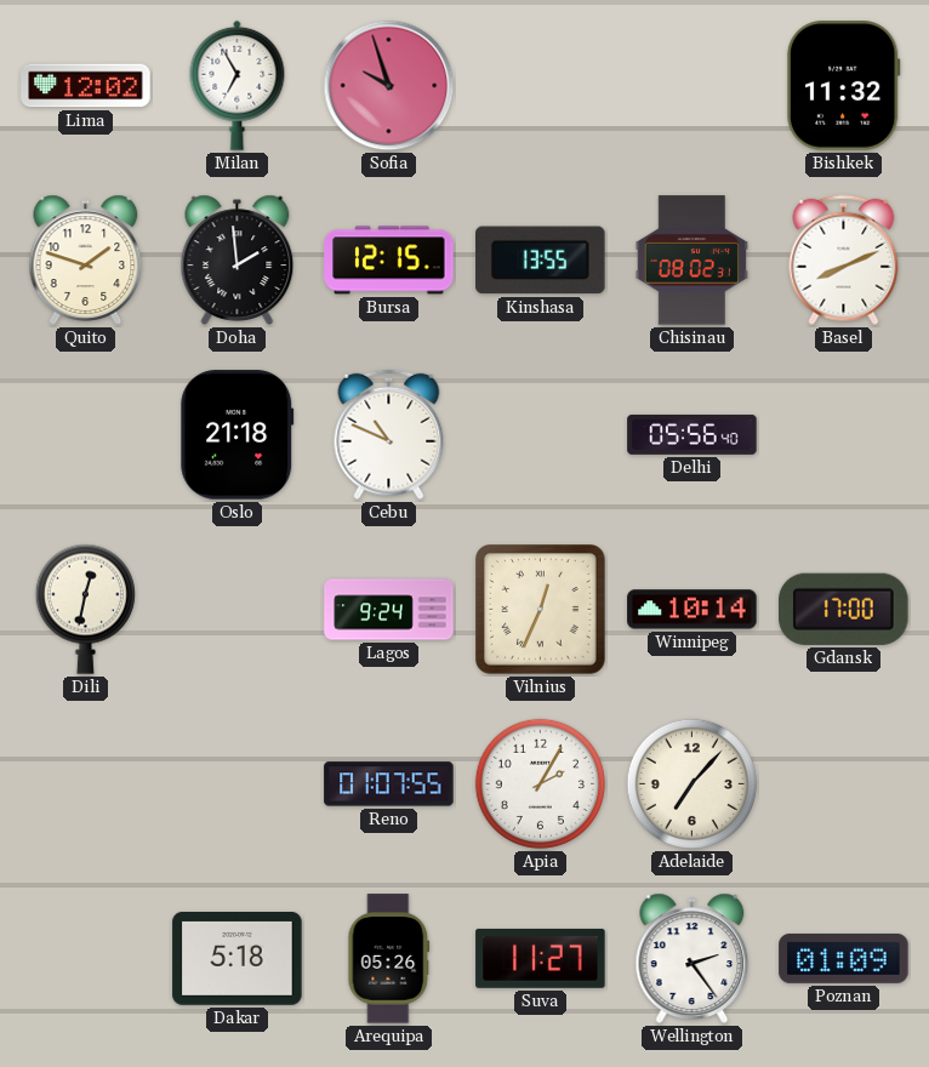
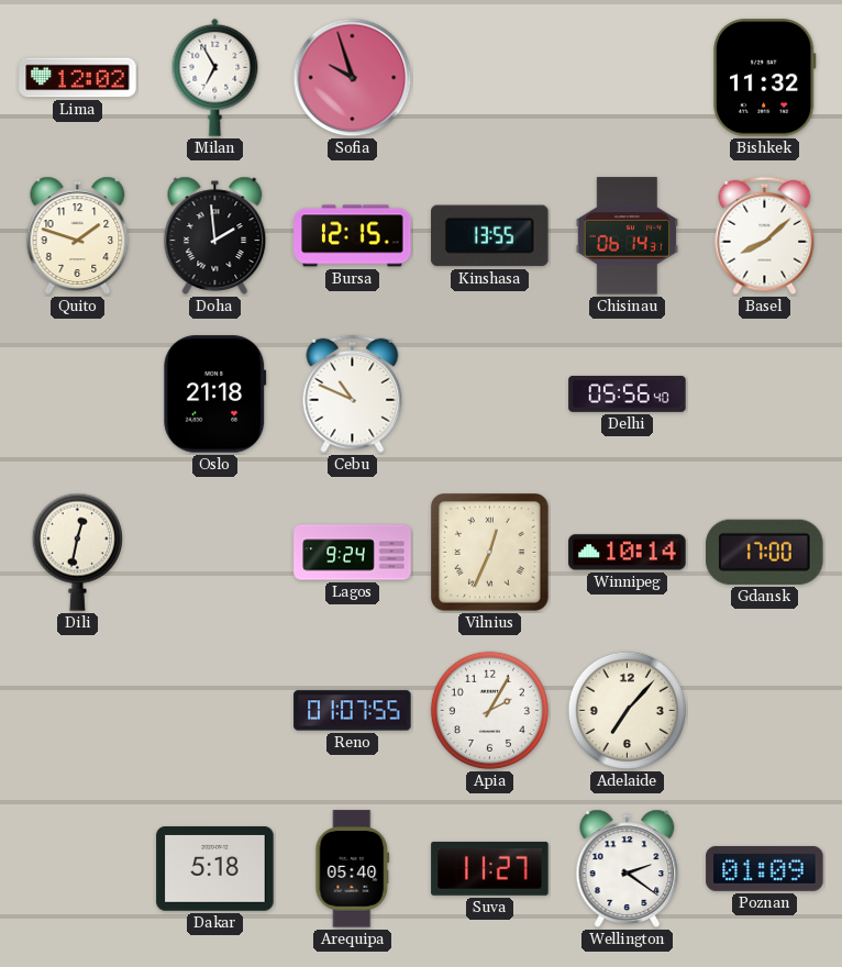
Chisinau: 08:02 -> 06:14
Basel: 8:11 -> 8:08
Arequipa: 05:26 -> 05:40
Wellington: 2:24 -> 2:21
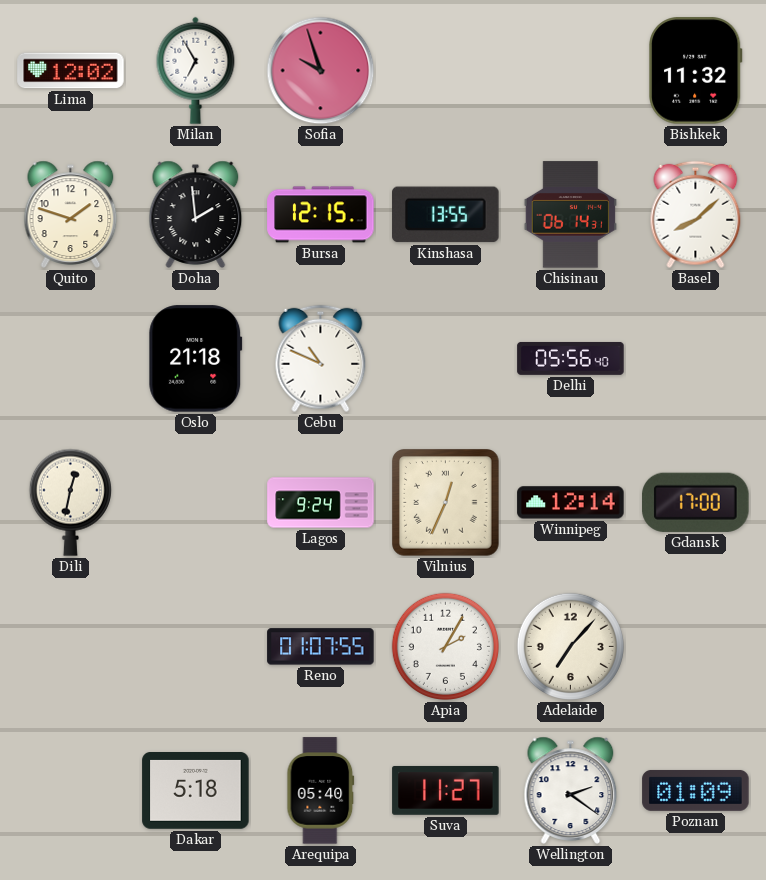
Winnipeg: 10:14 -> 12:14
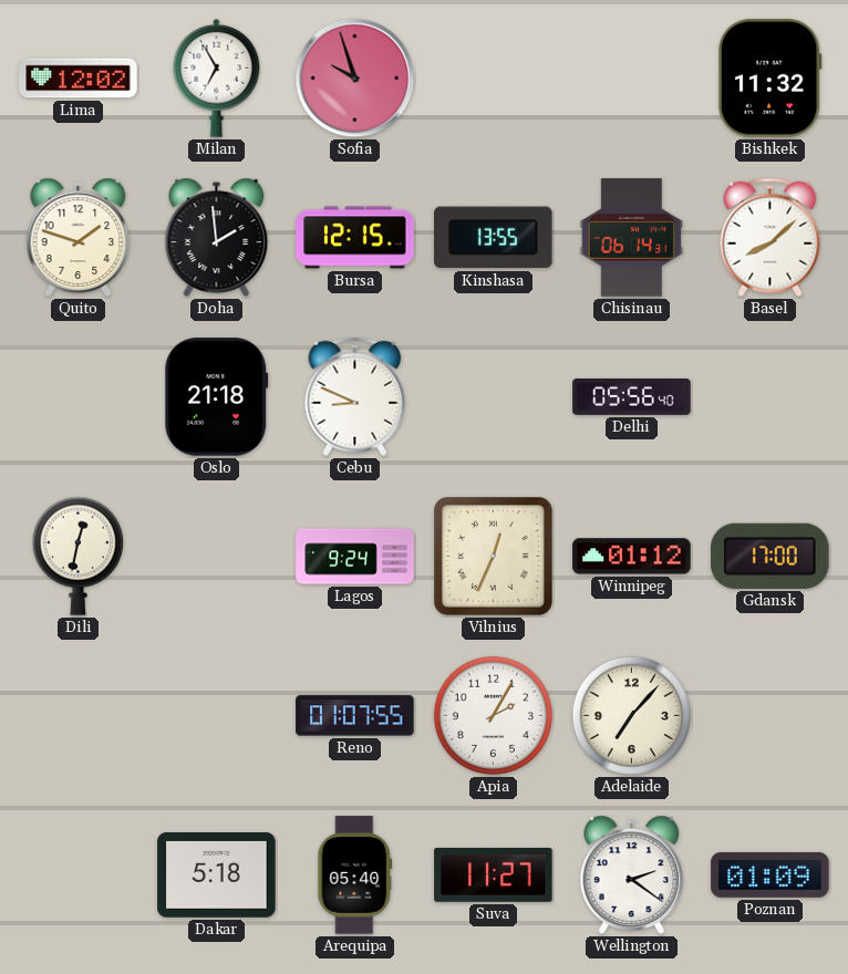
Cebu: 10:49 -> 8:49
Winnipeg: 12:14 -> 01:12
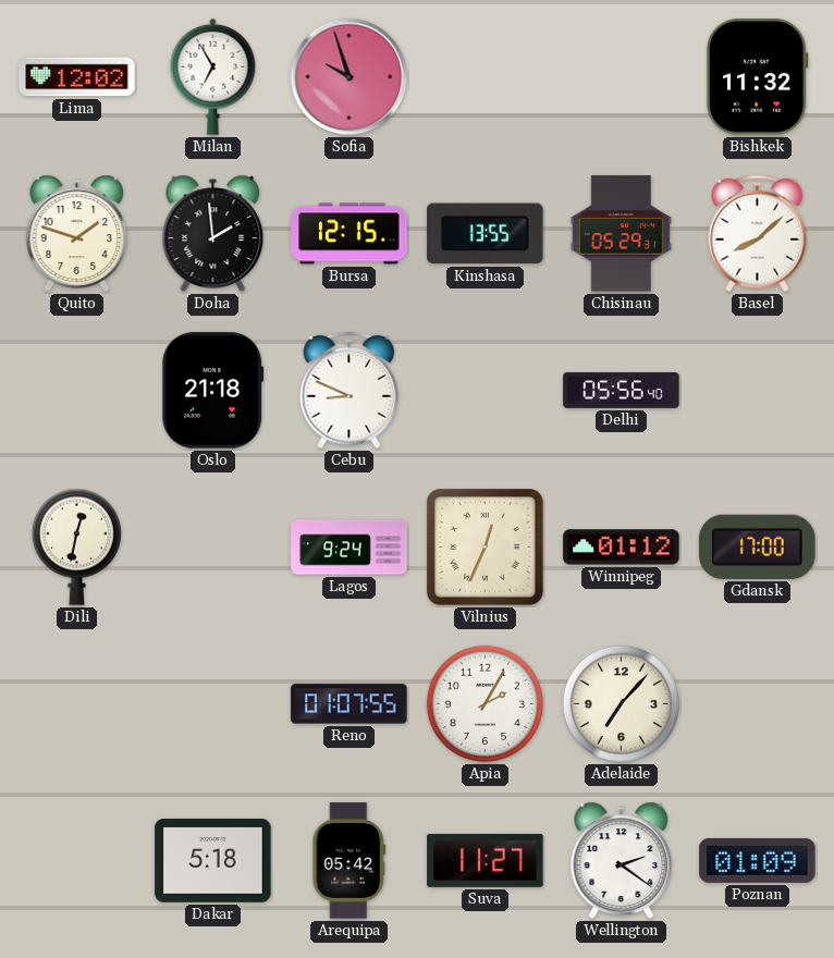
Chisinau: 06:14 -> 05:29
Arequipa: 05:40 -> 05:42
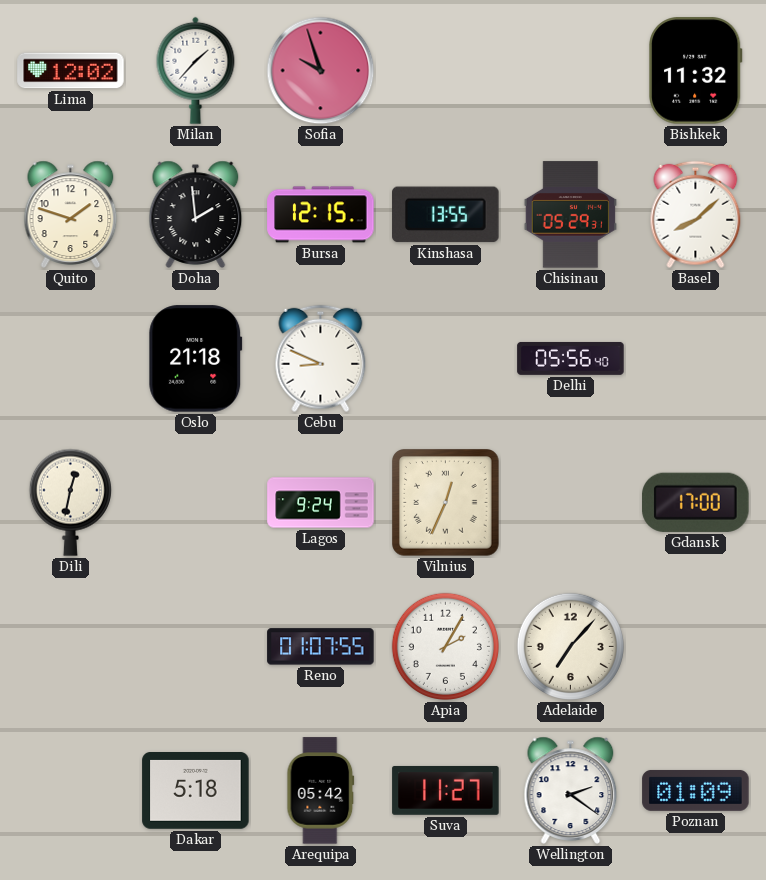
Milan: 6:55 -> 1:37
Winnipeg: 01:12 -> none
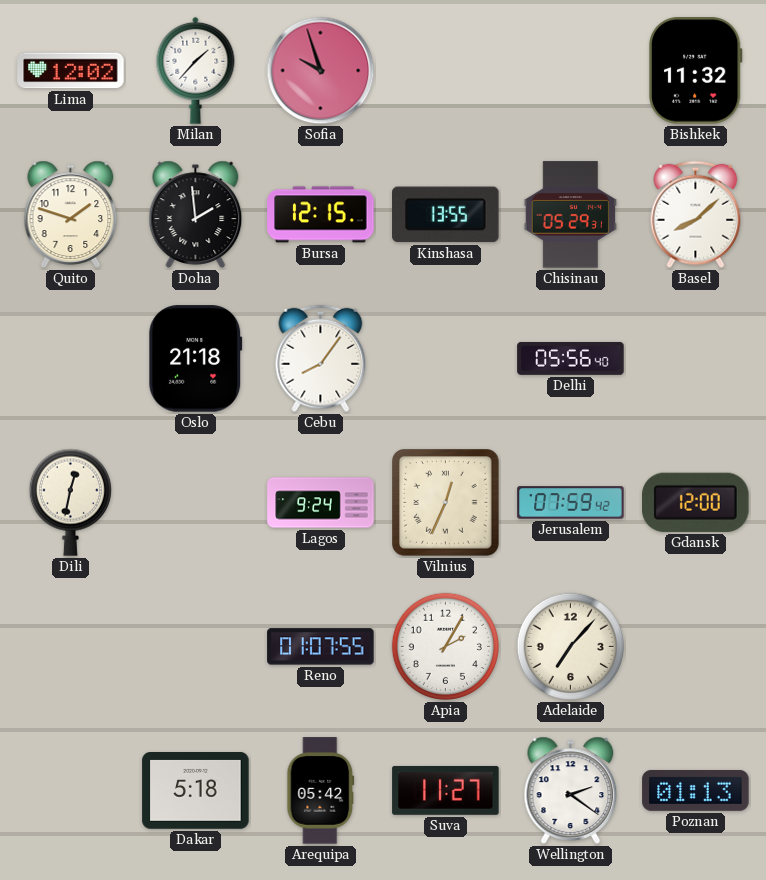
Cebu: 8:49 -> 8:06
Jerusalem: none -> 07:59
Gdansk: 17:00 -> 12:00
Poznan: 01:09 -> 01:13
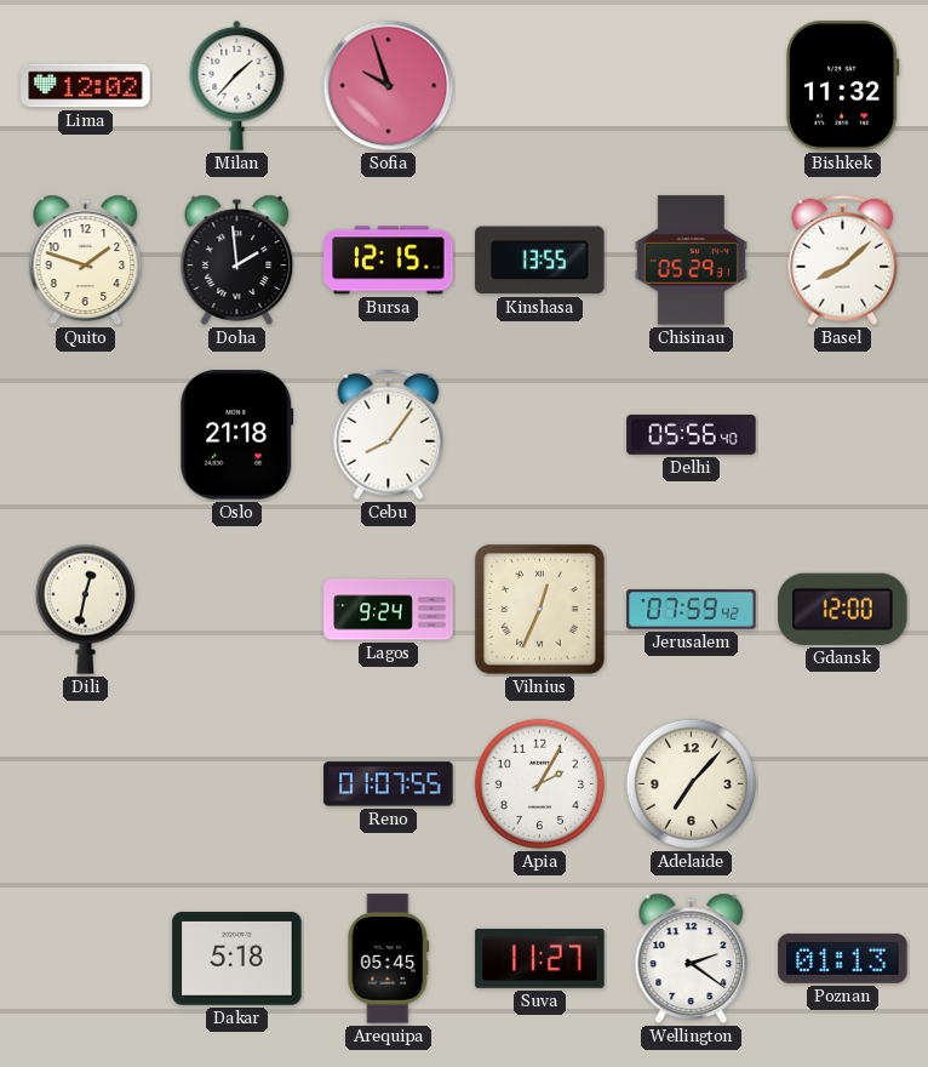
Arequipa: 05:42 -> 05:45
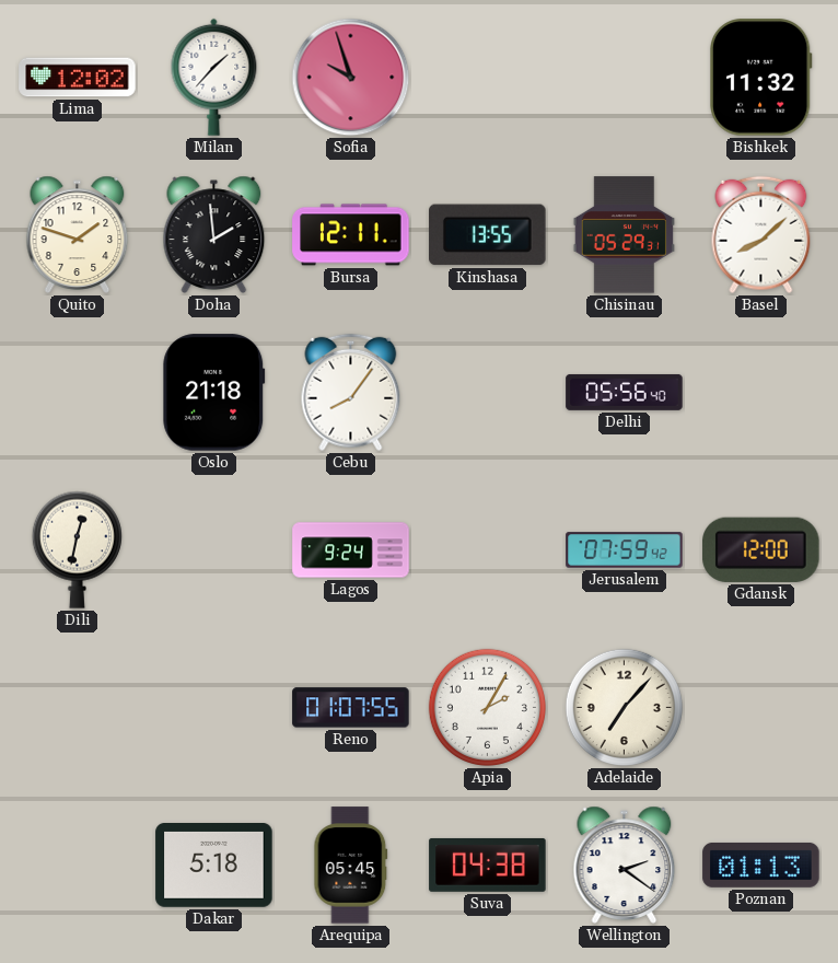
Bursa: 12:15 -> 12:11
Vilnius: 12:34 -> none
Suva: 11:27 -> 04:38
